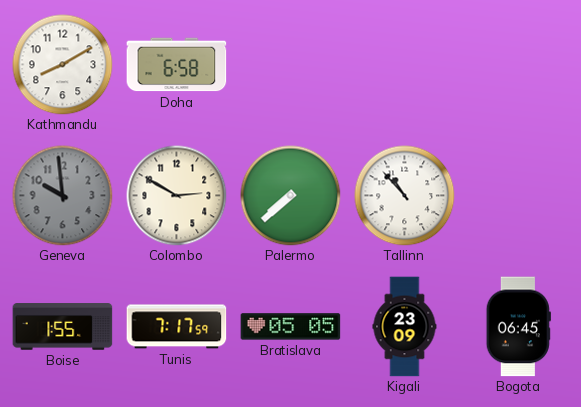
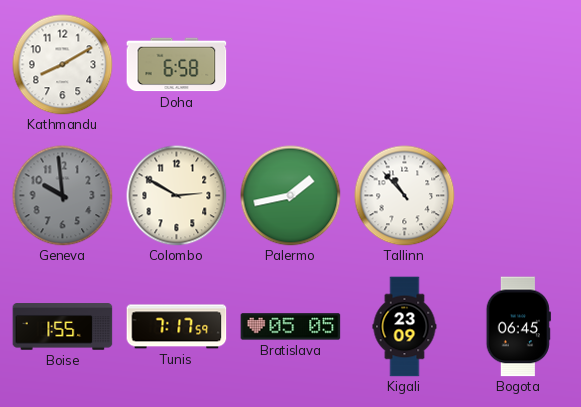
Palermo: 7:38 -> 1:43
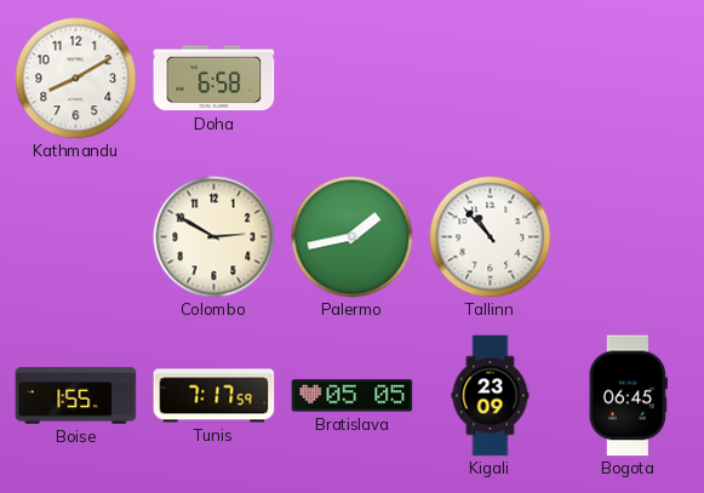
Geneva: 9:59 -> none
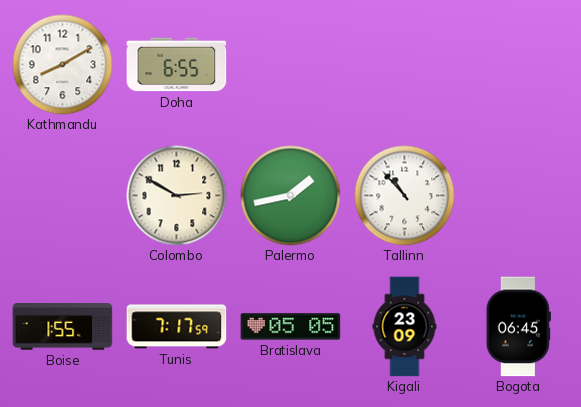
Doha: 6:58 -> 6:55
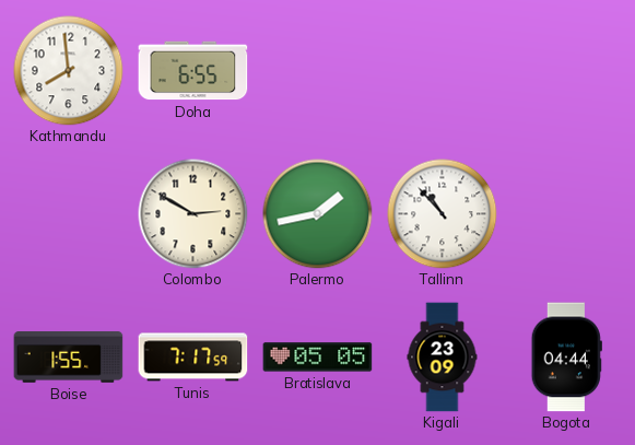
Kathmandu: 8:10 -> 7:59
Bogota: 06:45 -> 04:44
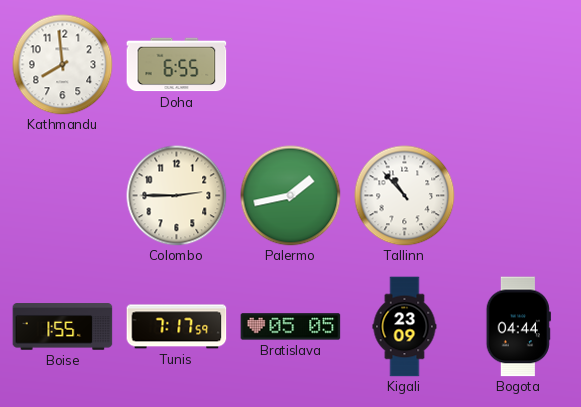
Colombo: 2:50 -> 2:45
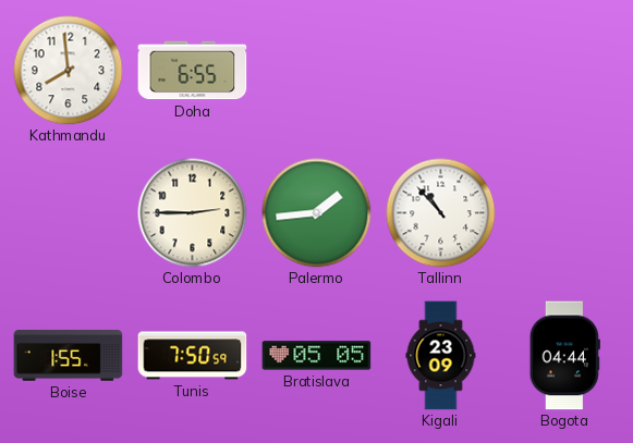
Palermo: 1:43 -> 1:44
Tunis: 7:17 -> 7:50
